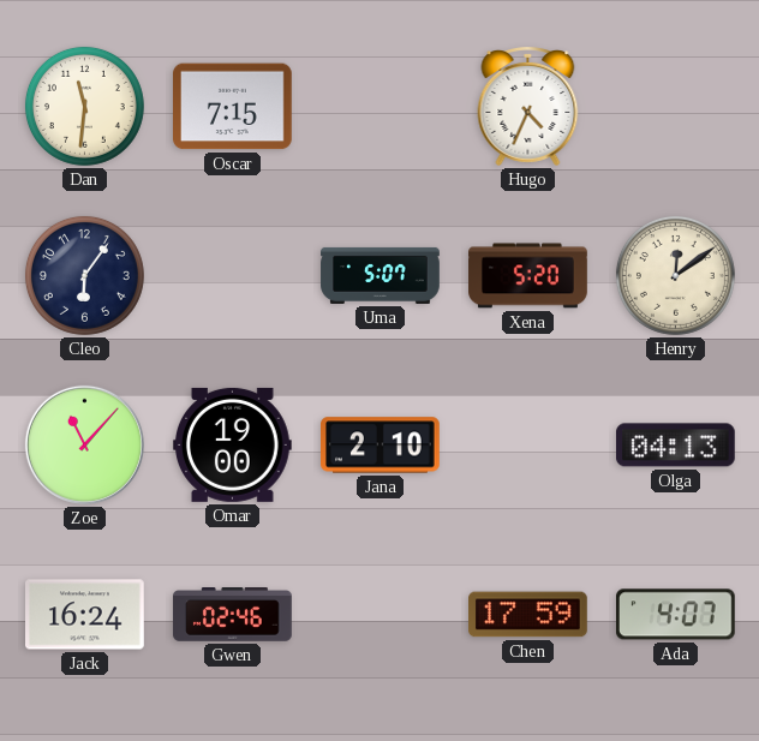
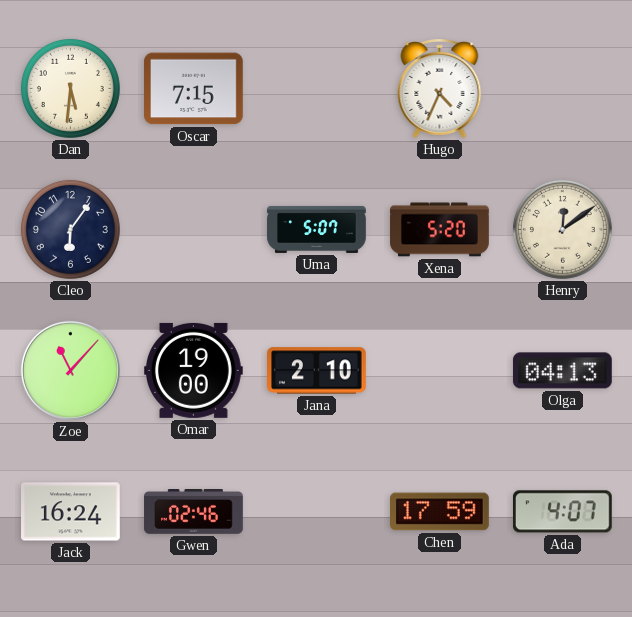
Dan: 11:31 -> 5:31
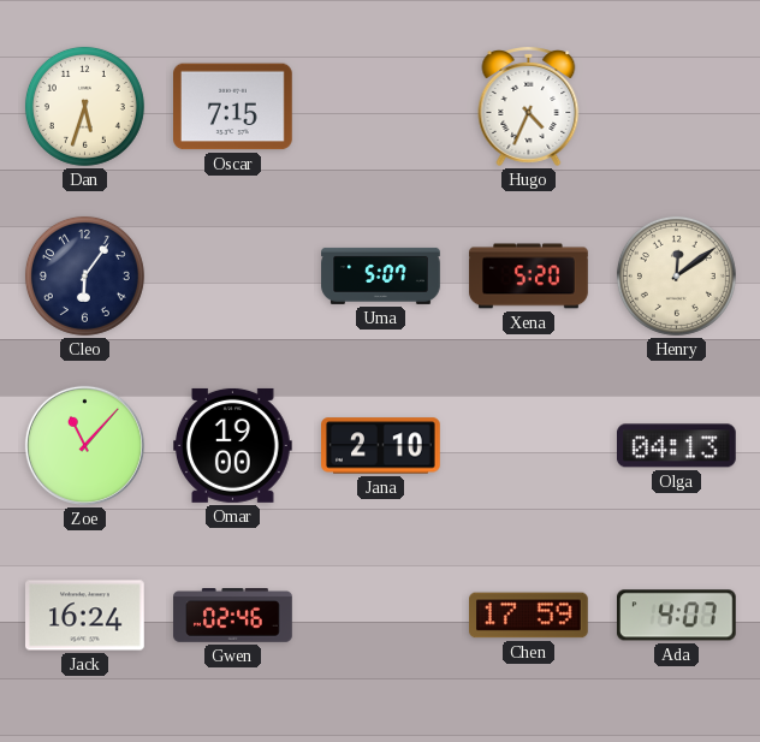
Dan: 5:31 -> 5:33
